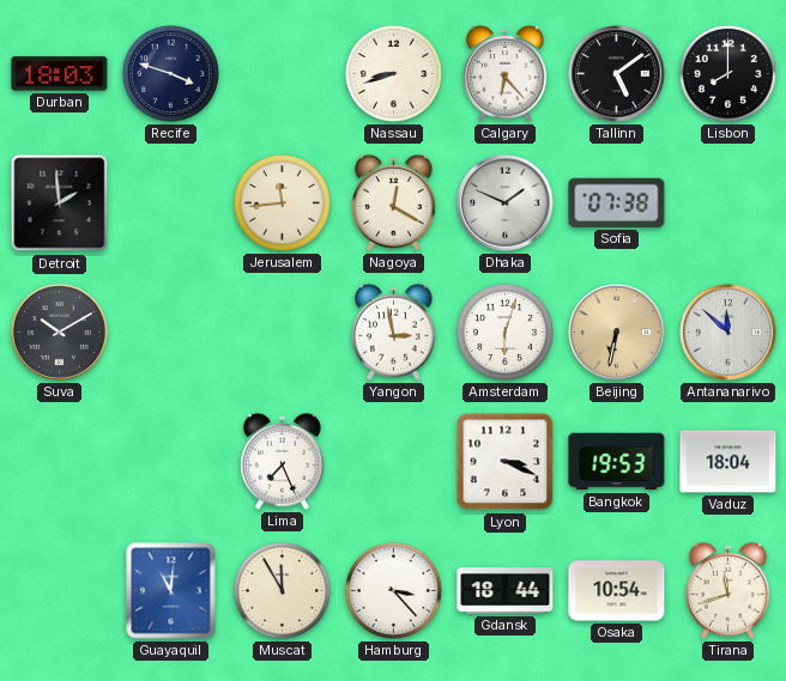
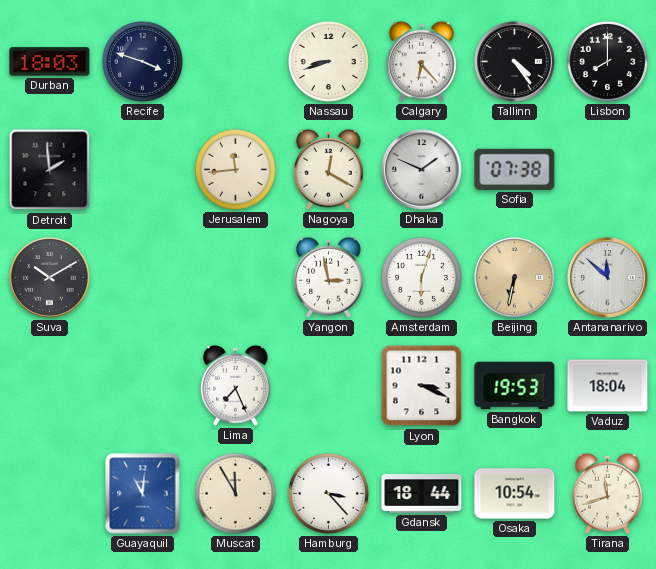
Tallinn: 5:09 -> 4:24
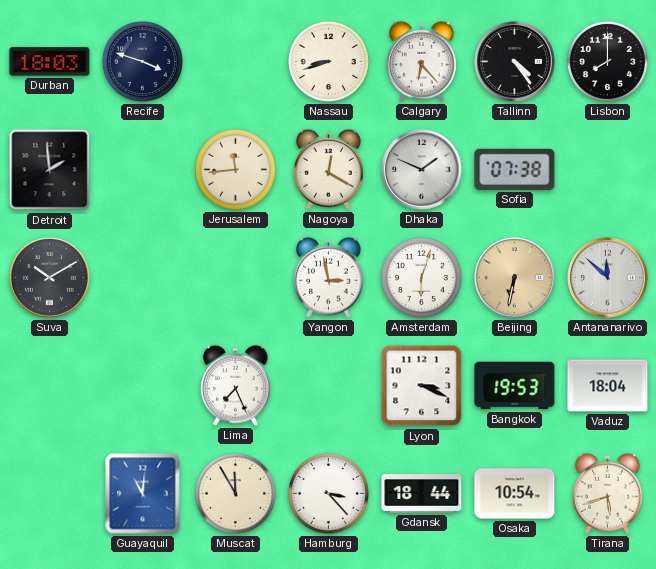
Tirana: 11:42 -> 5:42
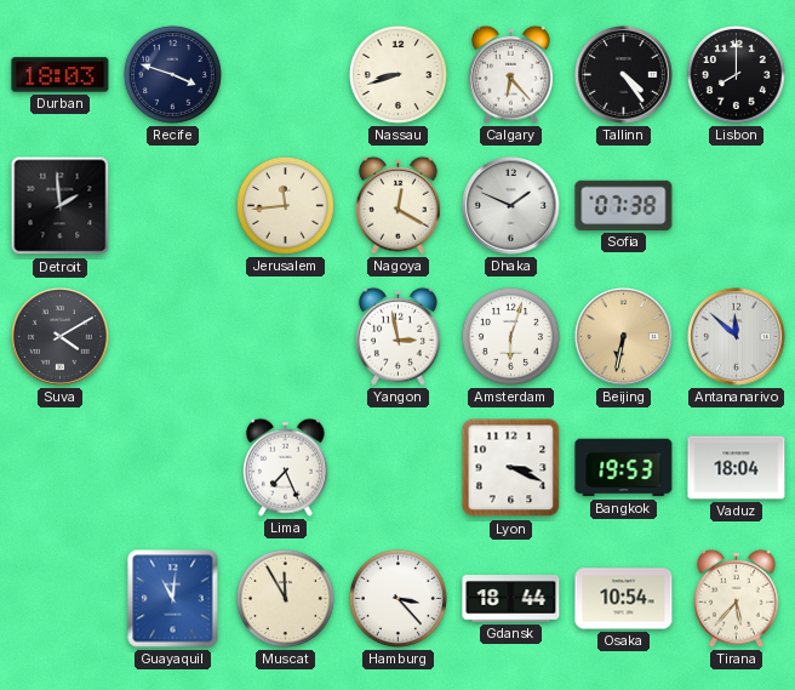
Suva: 10:10 -> 4:10
Tirana: 5:42 -> 5:37
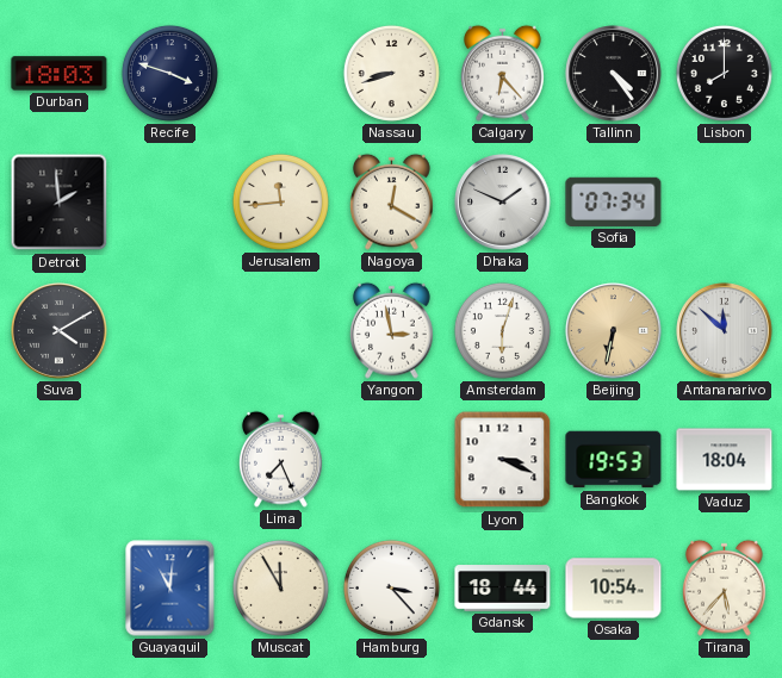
Sofia: 07:38 -> 07:34
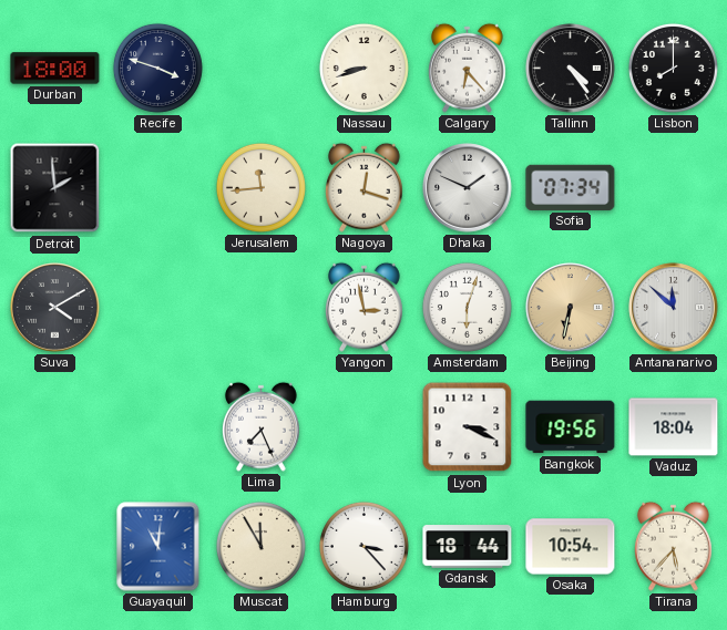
Durban: 18:03 -> 18:00
Nagoya: 12:20 -> 12:18
Bangkok: 19:53 -> 19:56
